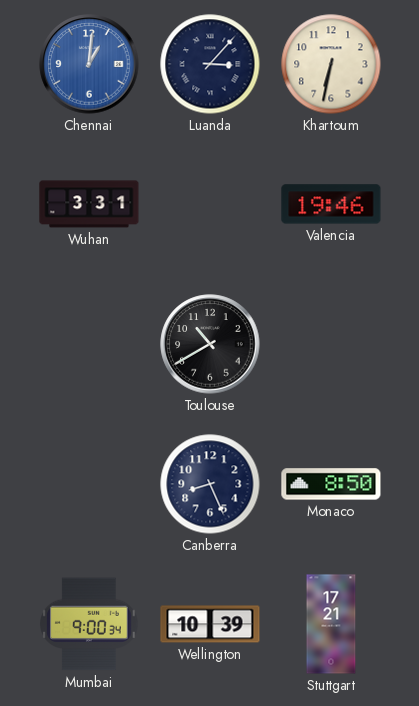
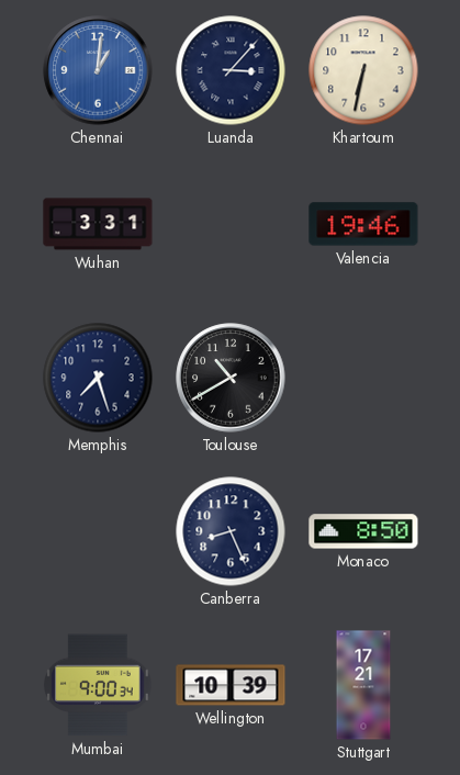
Memphis: none -> 7:27
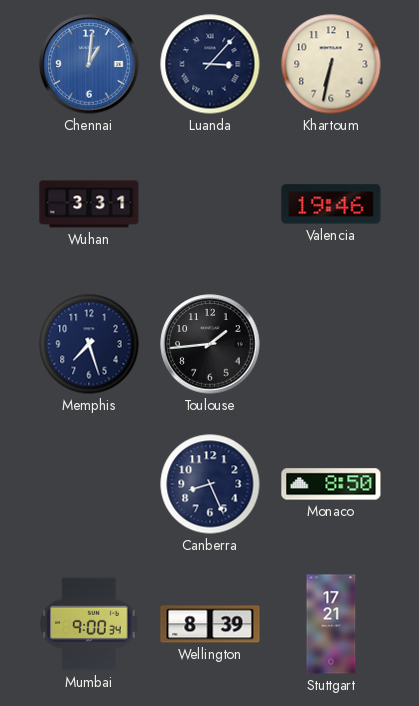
Toulouse: 10:40 -> 1:44
Wellington: 10:39 -> 8:39
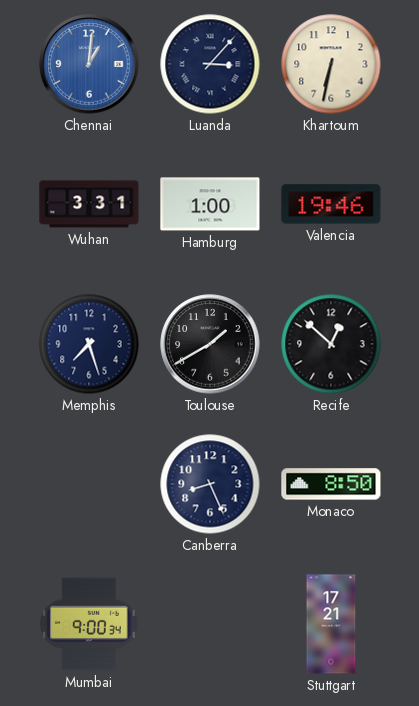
Hamburg: none -> 1:00
Toulouse: 1:44 -> 1:40
Recife: none -> 12:52
Wellington: 8:39 -> none
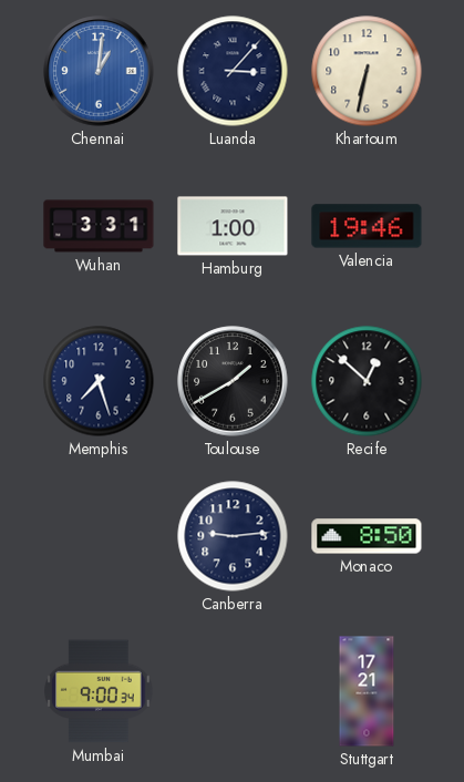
Canberra: 8:26 -> 9:14
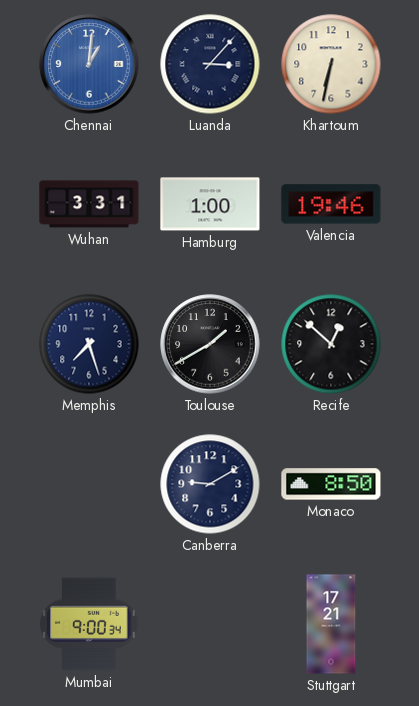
Canberra: 9:14 -> 9:10
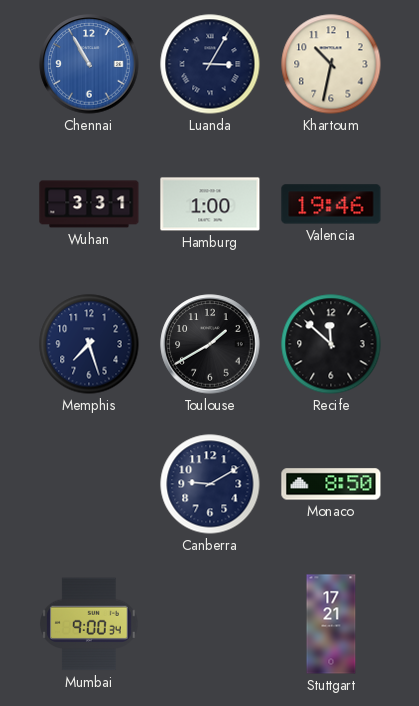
Chennai: 1:01 -> 10:55
Luanda: 3:07 -> 3:05
Khartoum: 6:32 -> 10:32
Recife: 12:52 -> 11:52
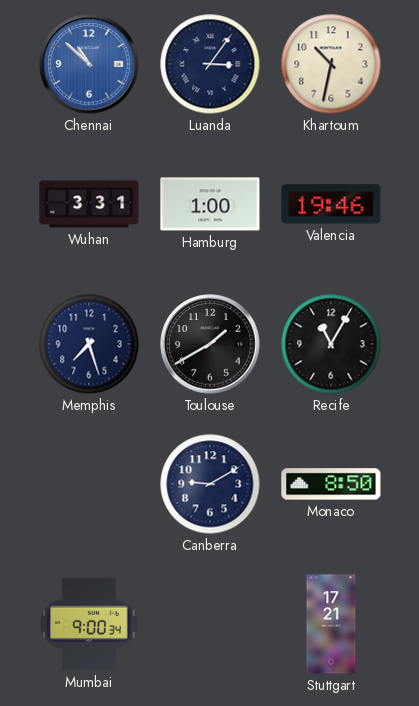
Chennai: 10:55 -> 10:52
Luanda: 3:05 -> 3:06
Recife: 11:52 -> 11:05
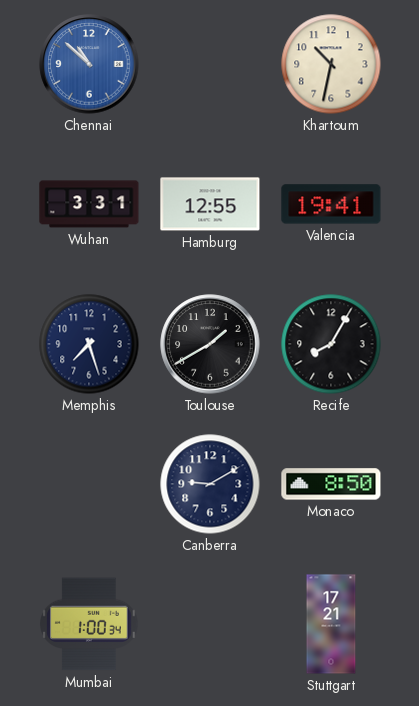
Luanda: 3:06 -> none
Hamburg: 1:00 -> 12:55
Valencia: 19:46 -> 19:41
Recife: 11:05 -> 8:05
Mumbai: 9:00 -> 1:00
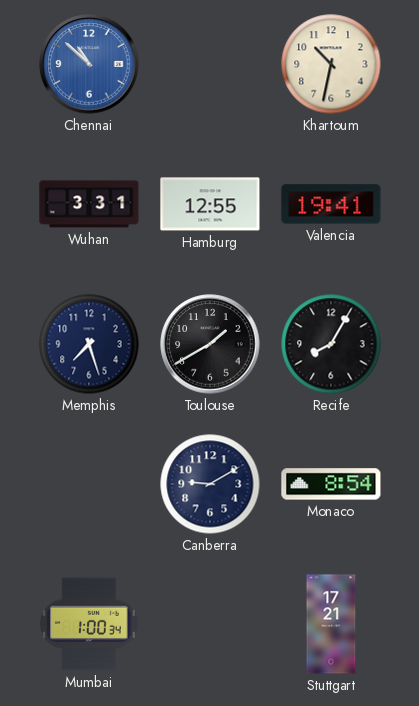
Monaco: 8:50 -> 8:54
